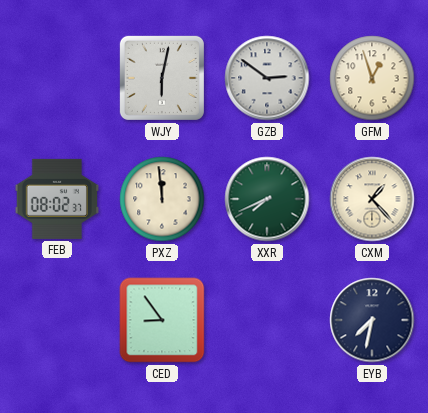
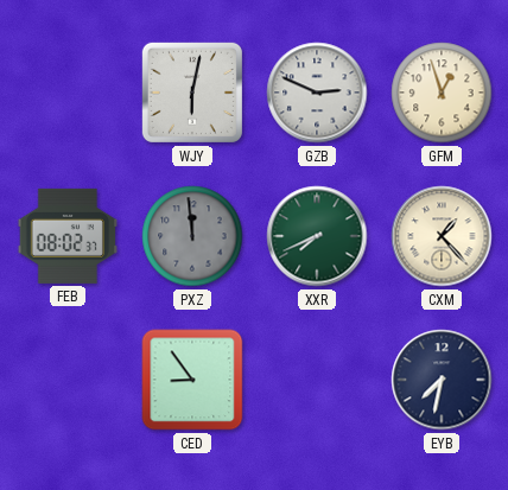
GZB: 2:51 -> 2:49
PXZ dial: cream -> grey
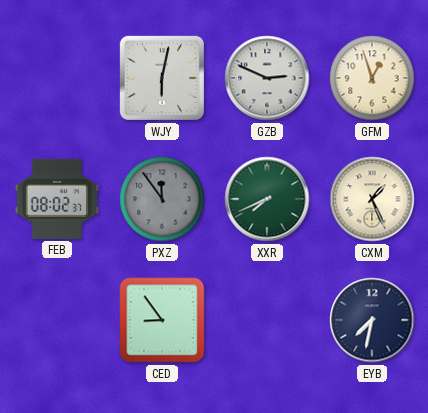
PXZ: 11:59 -> 11:54
CXM: 1:23 -> 1:26
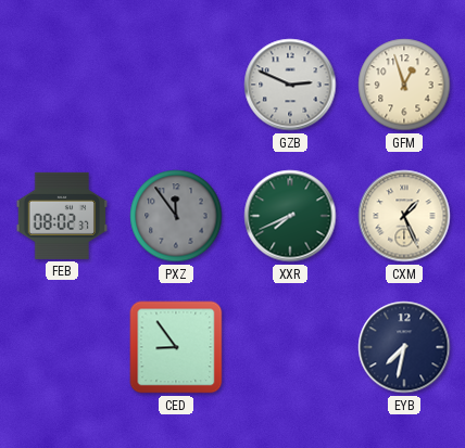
WJY: 6:02 -> none
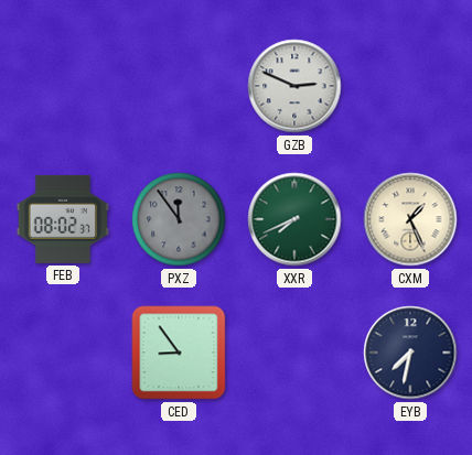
GFM: 12:57 -> none
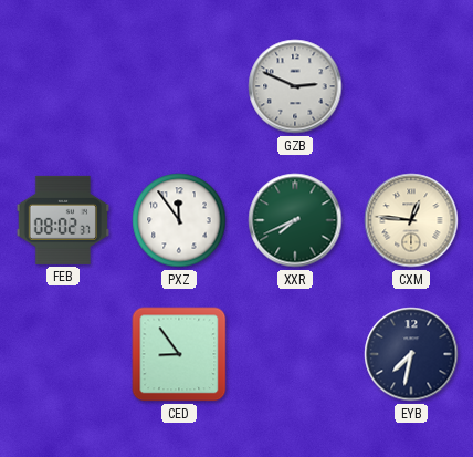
PXZ dial: grey -> white
CXM: 1:26 -> 12:46
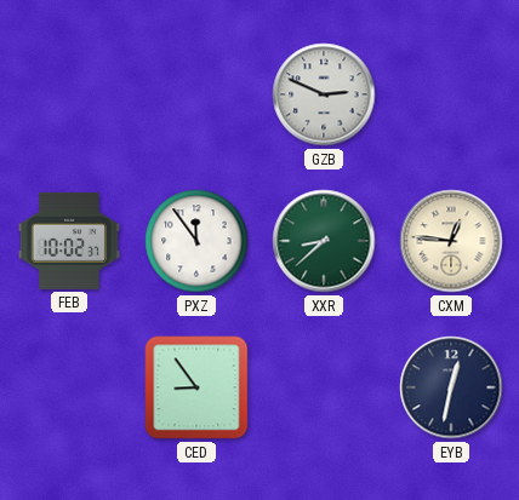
FEB: 08:02 -> 10:02
XXR: 7:41 -> 8:38
EYB: 7:32 -> 12:32
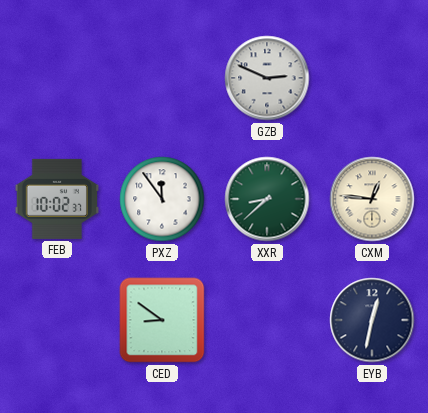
CED: 8:54 -> 8:51
